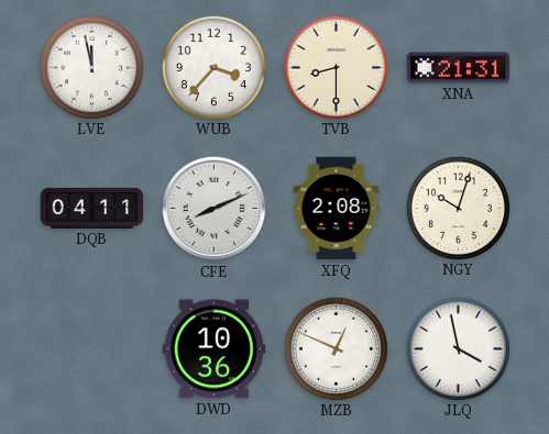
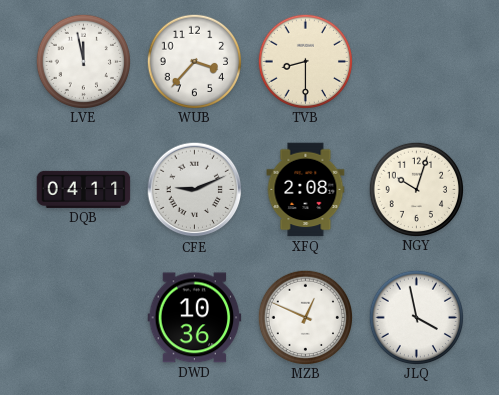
XNA: 21:31 -> none
CFE: 8:11 -> 9:11
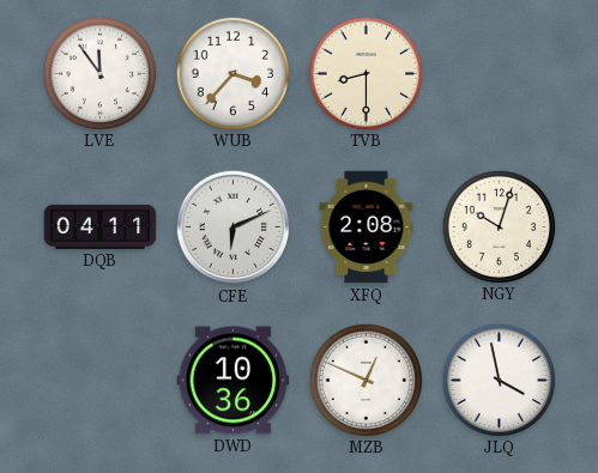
LVE: 11:58 -> 11:54
CFE: 9:11 -> 6:11
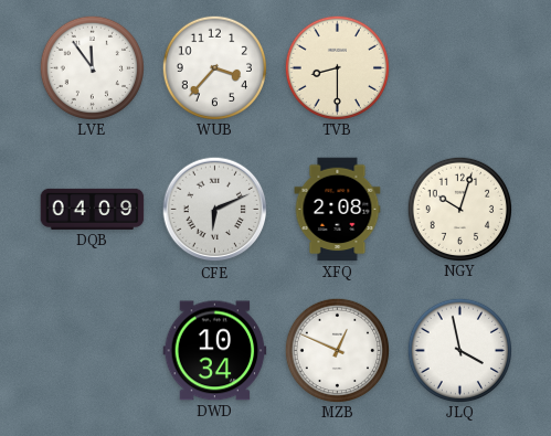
DQB: 04:11 -> 04:09
DWD: 10:36 -> 10:34
